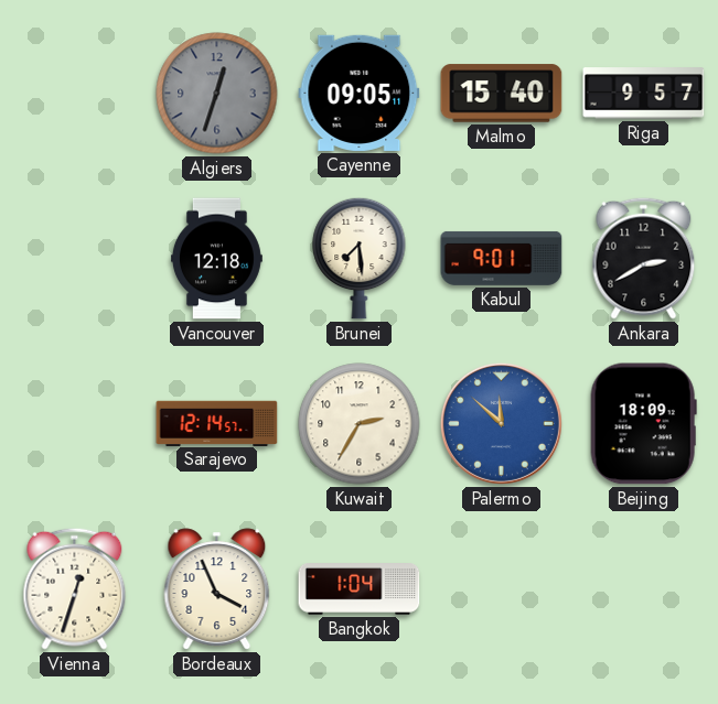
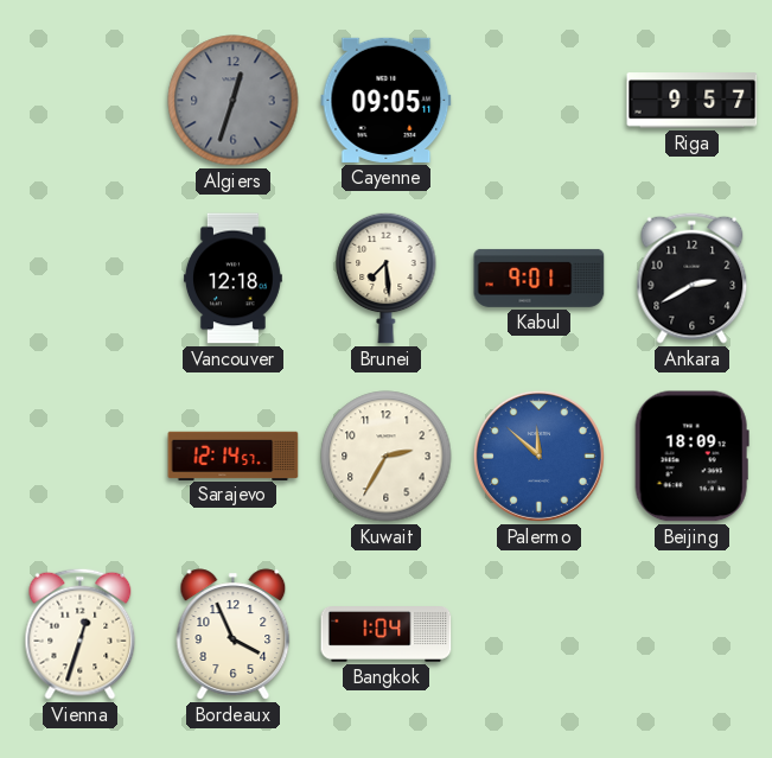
Malmo: 15:40 -> none
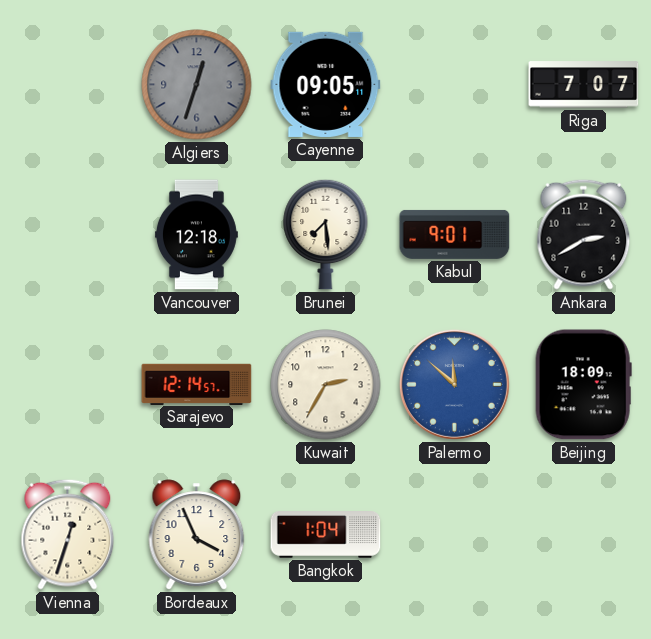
Riga: 9:57 -> 7:07
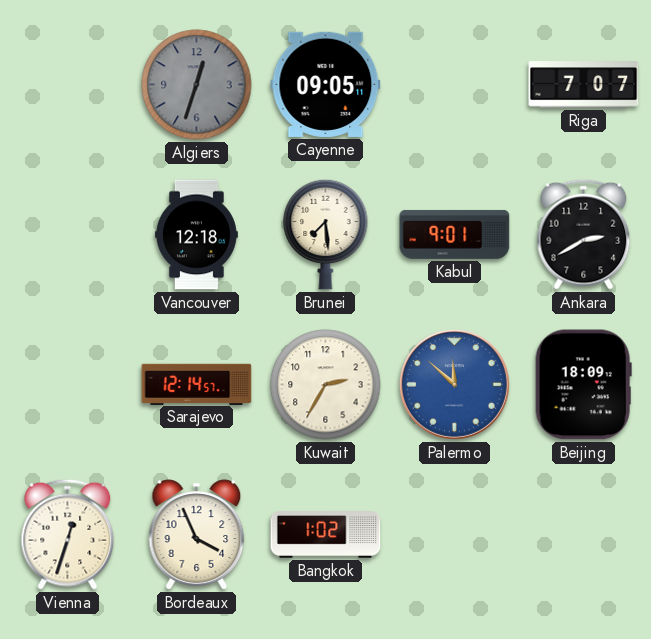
Bangkok: 1:04 -> 1:02
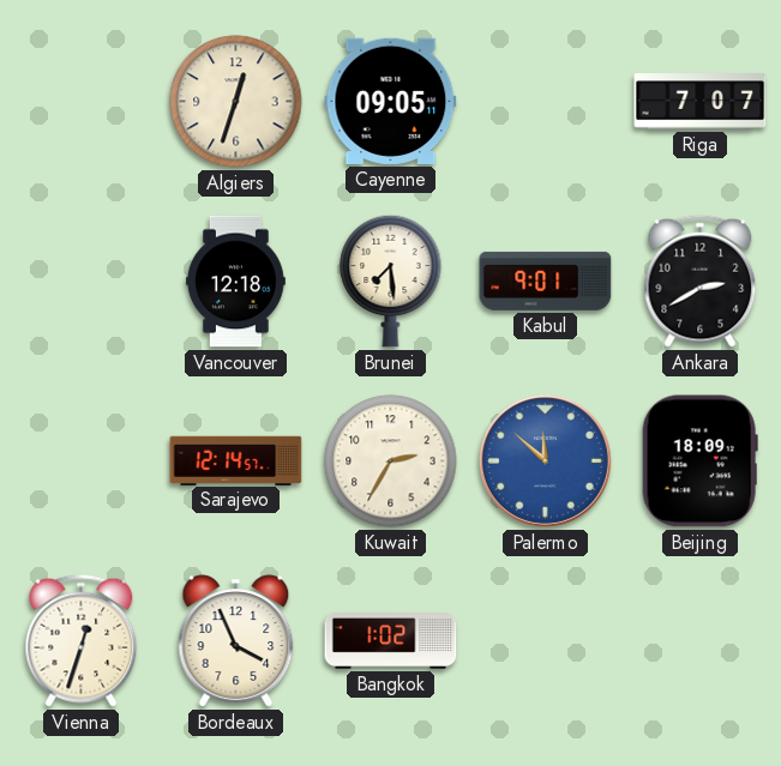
Algiers dial: grey -> cream
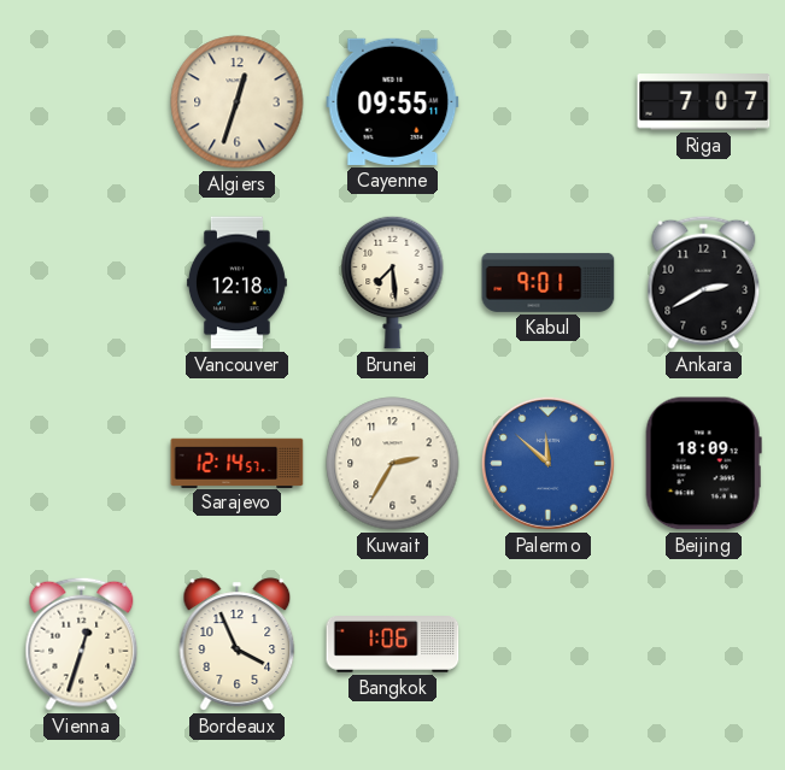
Cayenne: 09:05 -> 09:55
Bangkok: 1:02 -> 1:06
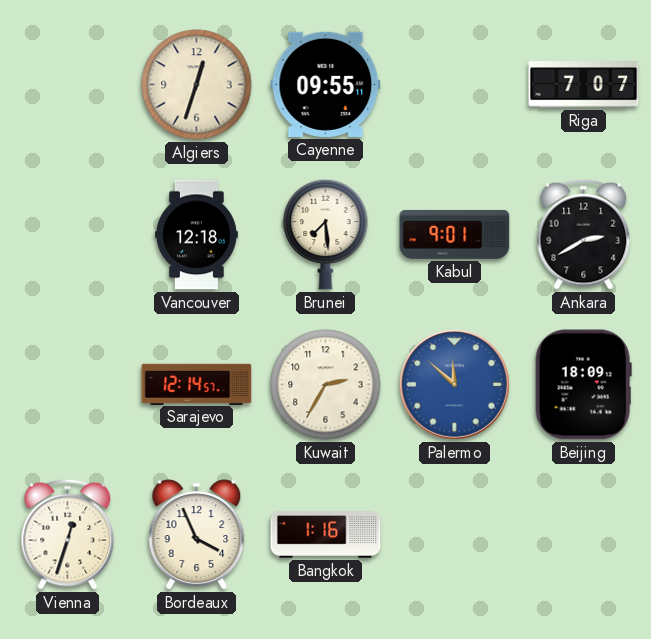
Bangkok: 1:06 -> 1:16
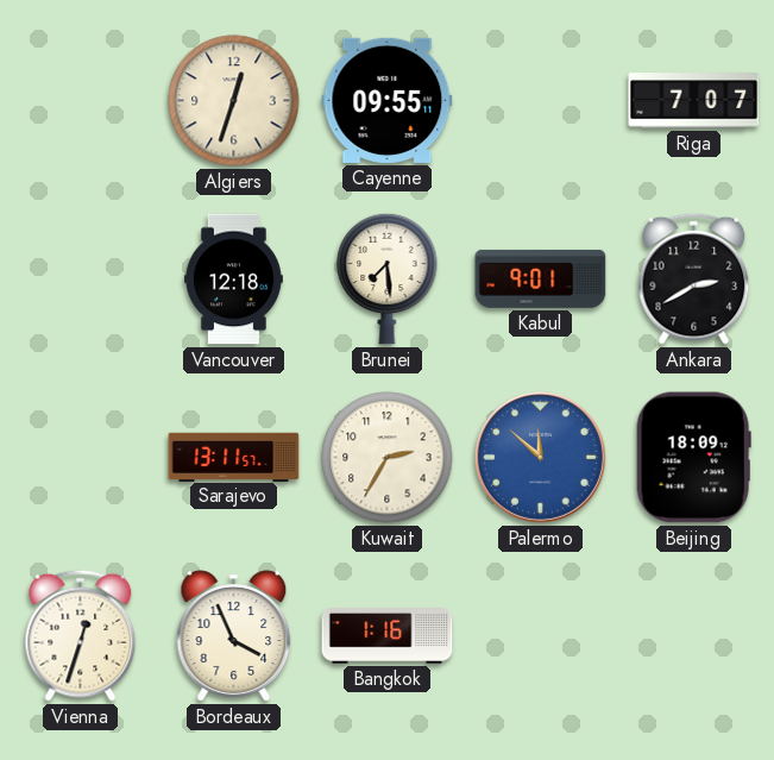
Sarajevo: 12:14 -> 13:11
